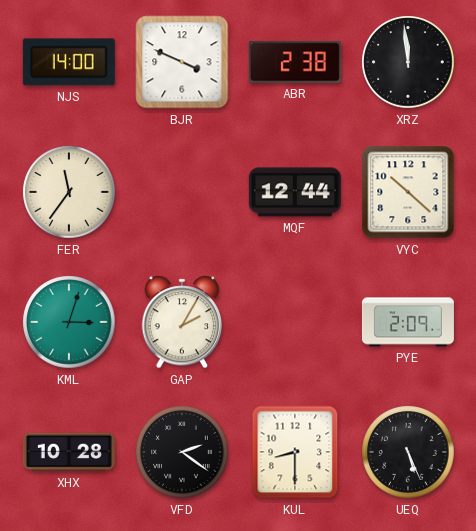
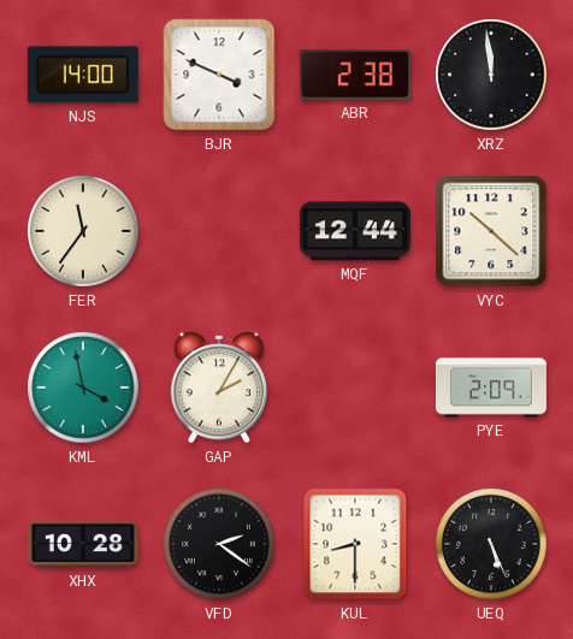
KML: 3:03 -> 3:58
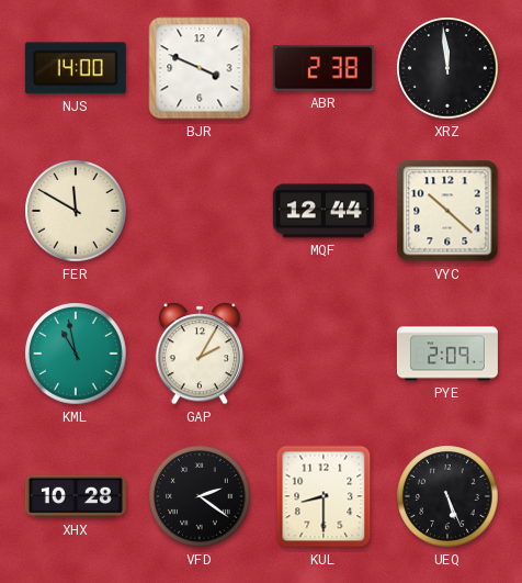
FER: 11:36 -> 11:50
KML: 3:58 -> 10:58
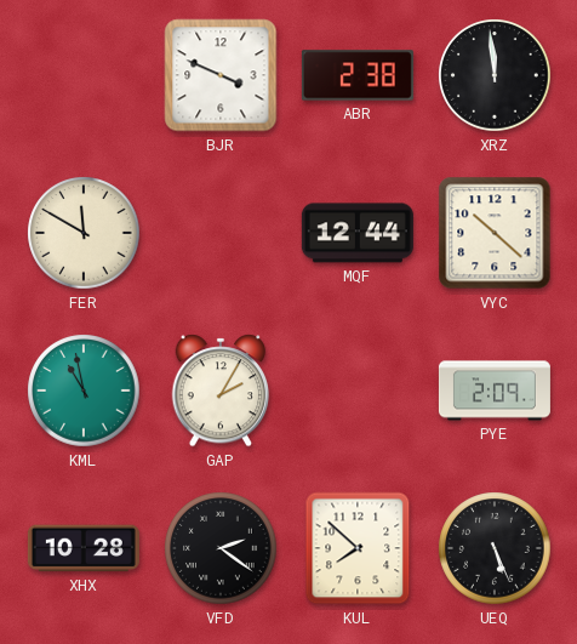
NJS: 14:00 -> none
KUL: 8:30 -> 7:52
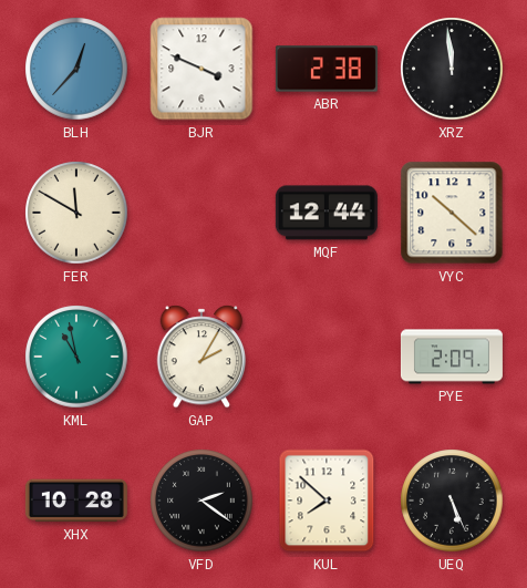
BLH: none -> 12:37
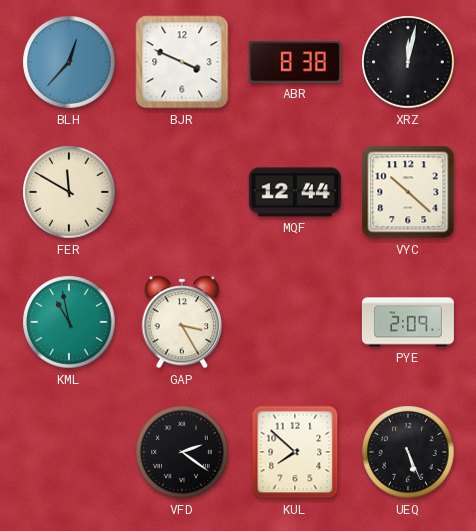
ABR: 2:38 -> 8:38
XRZ: 11:59 -> 12:02
GAP: 2:05 -> 3:25
XHX: 10:28 -> none
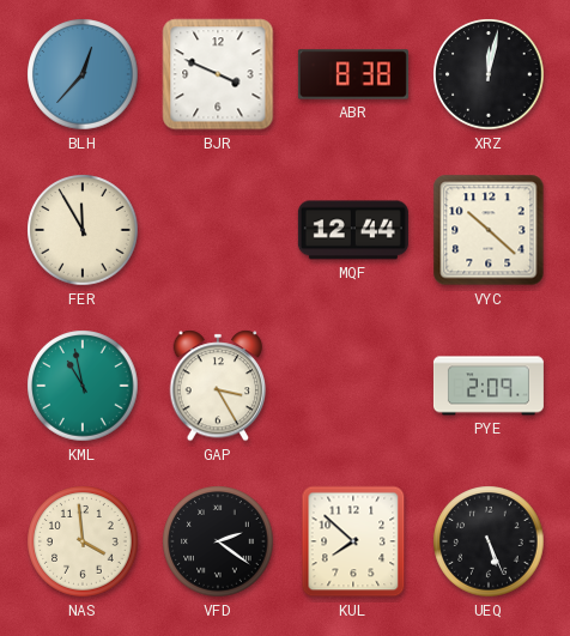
FER: 11:50 -> 11:55
NAS: none -> 3:59
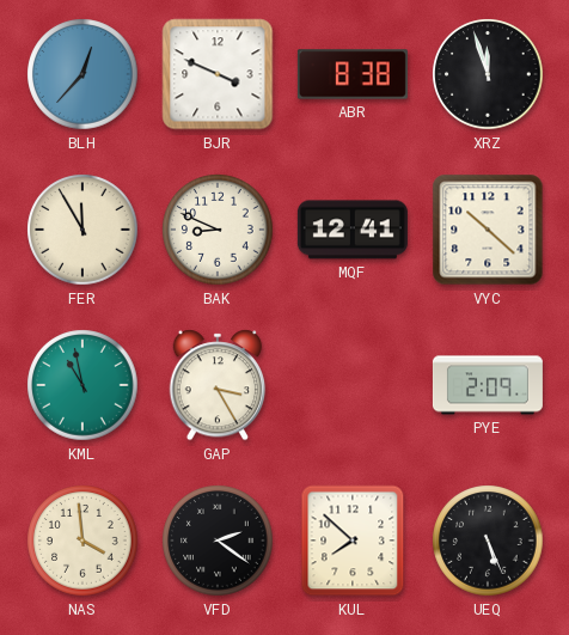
XRZ: 12:02 -> 11:57
BAK: none -> 8:49
MQF: 12:44 -> 12:41
